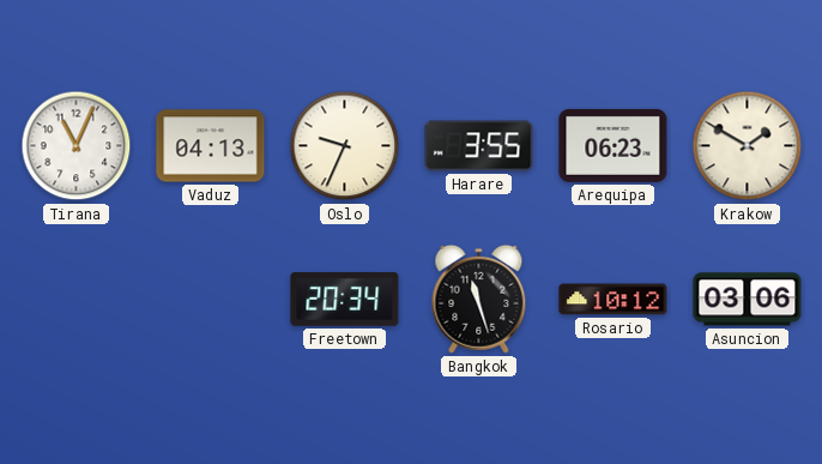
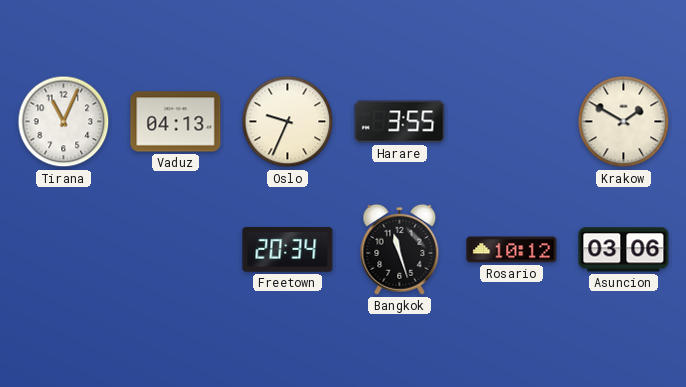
Arequipa: 06:23 -> none
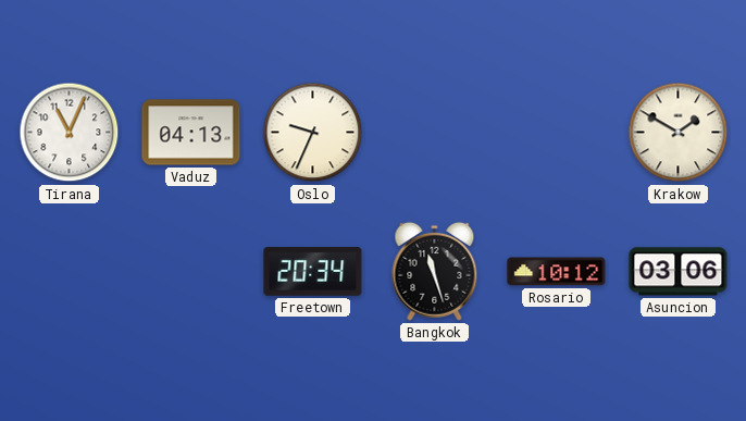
Harare: 3:55 -> none
